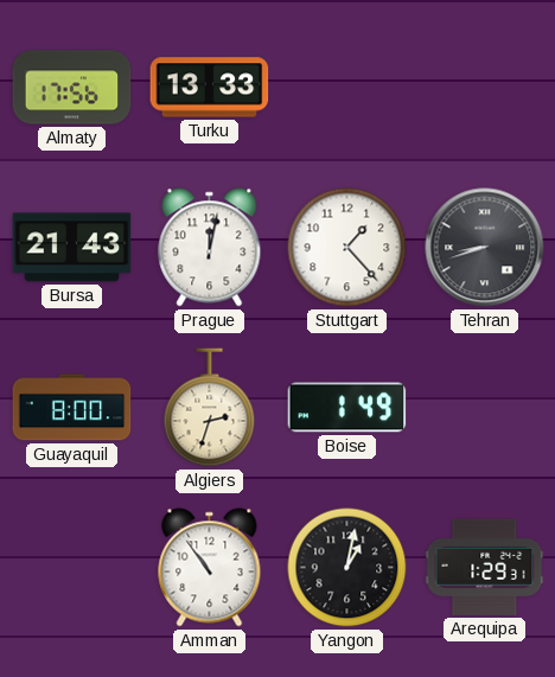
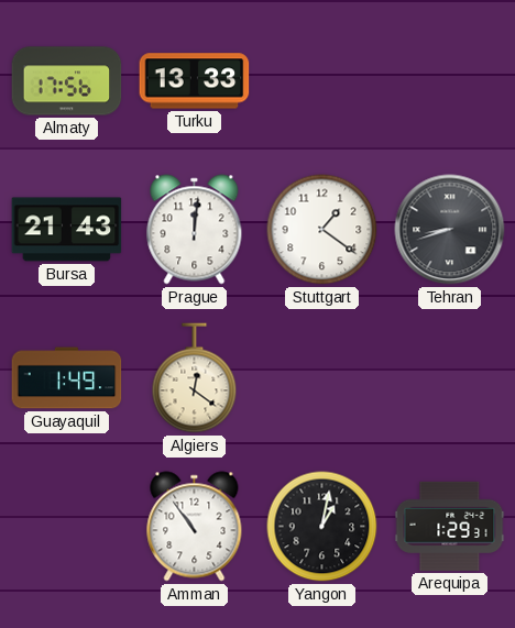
Prague: 12:02 -> 12:01
Stuttgart: 1:23 -> 1:21
Guayaquil: 8:00 -> 1:49
Algiers: 2:33 -> 12:21
Boise: 1:49 -> none
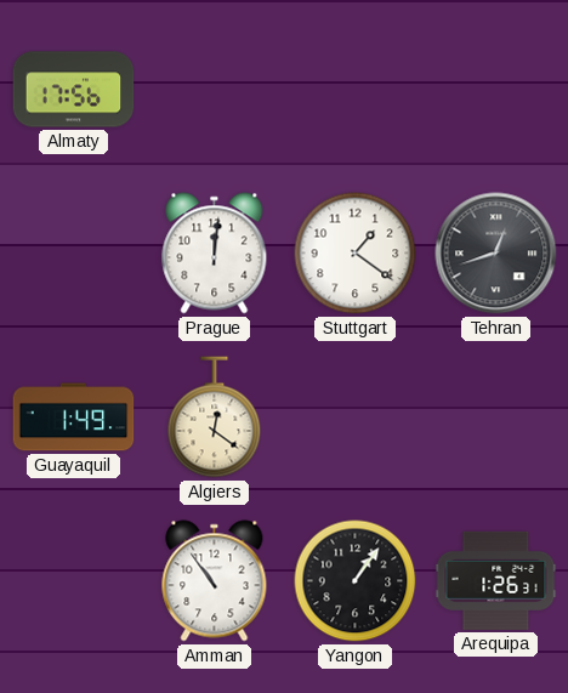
Turku: 13:33 -> none
Bursa: 21:43 -> none
Tehran: 8:42 -> 12:42
Yangon: 1:02 -> 1:06
Arequipa: 1:29 -> 1:26
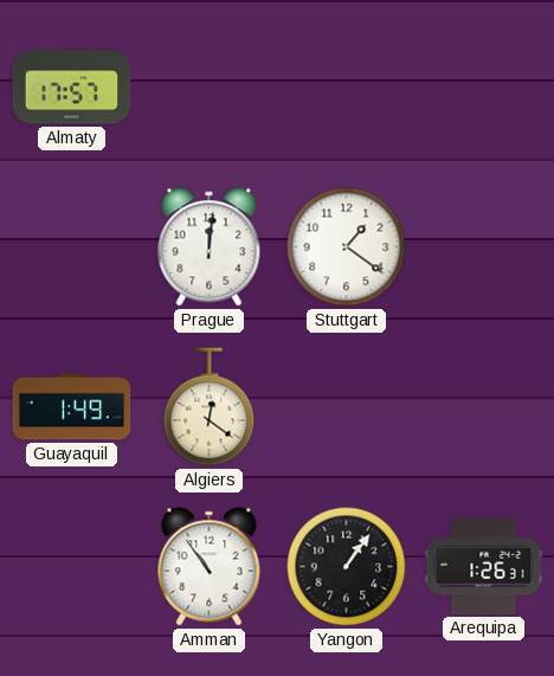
Almaty: 17:56 -> 17:57
Tehran: 12:42 -> none
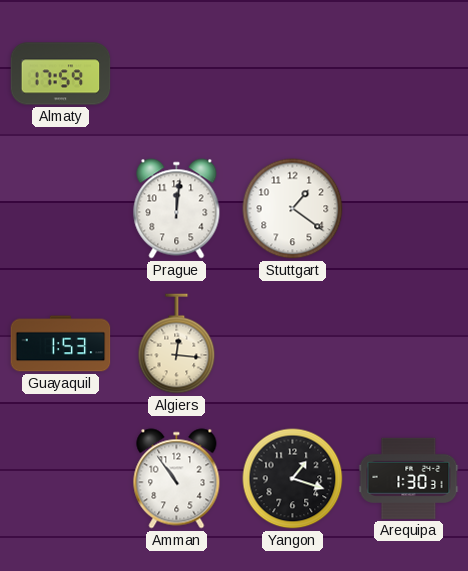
Almaty: 17:57 -> 17:59
Guayaquil: 1:49 -> 1:53
Algiers: 12:21 -> 12:16
Yangon: 1:06 -> 1:18
Arequipa: 1:26 -> 1:30
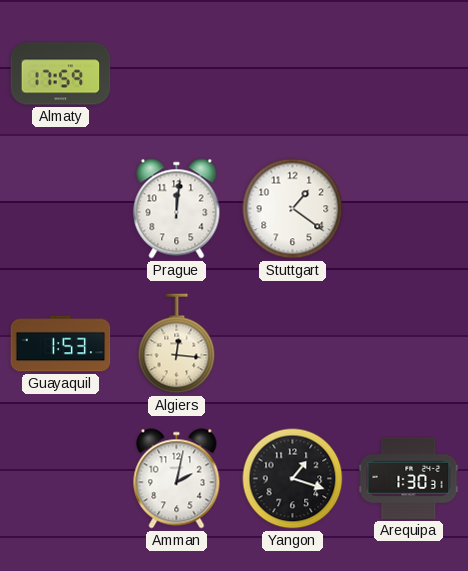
Amman: 10:54 -> 2:02
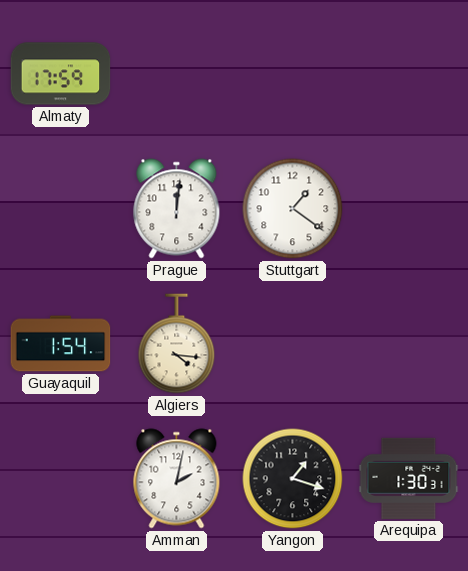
Guayaquil: 1:53 -> 1:54
Algiers: 12:16 -> 4:16
